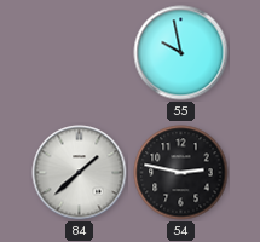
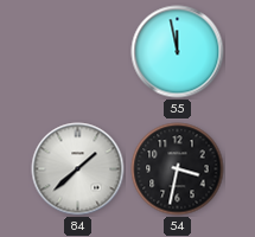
55: 9:58 -> 11:58
54: 2:47 -> 3:32
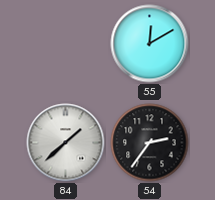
55: 11:58 -> 12:10
54: 3:32 -> 2:36
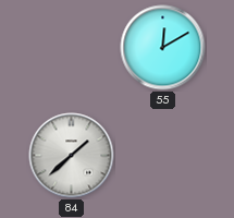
54: 2:36 -> none
